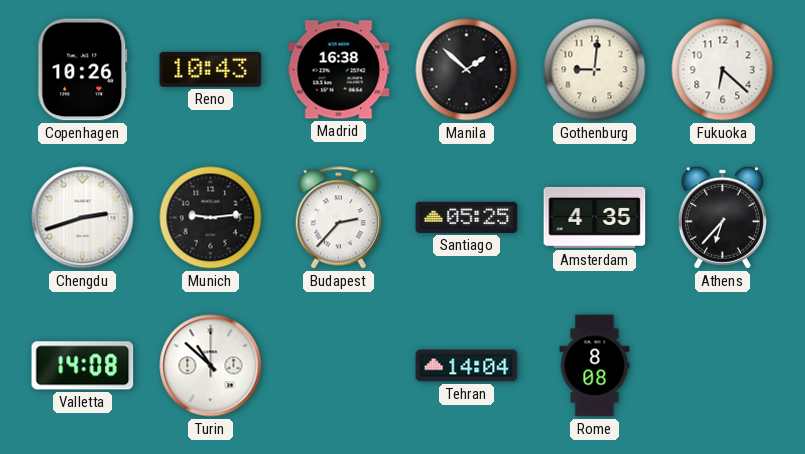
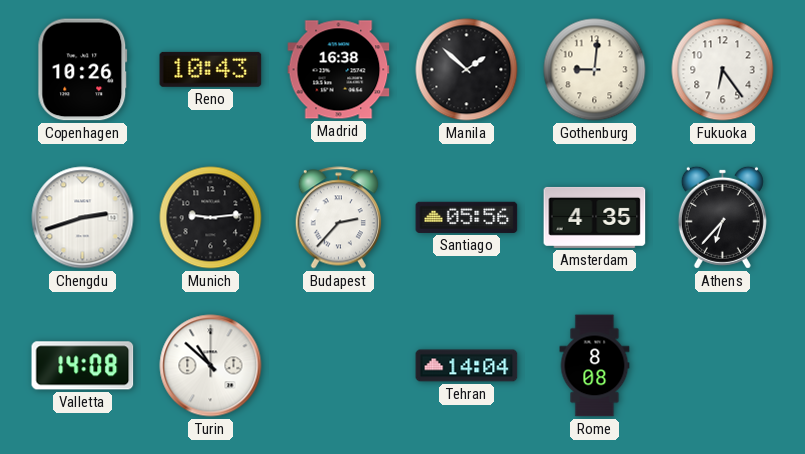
Fukuoka: 6:22 -> 6:24
Santiago: 05:25 -> 05:56
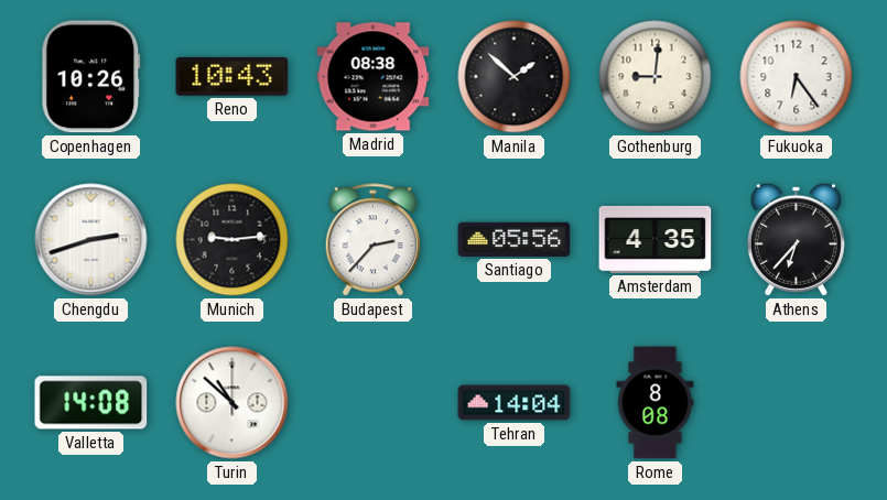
Madrid: 16:38 -> 08:38
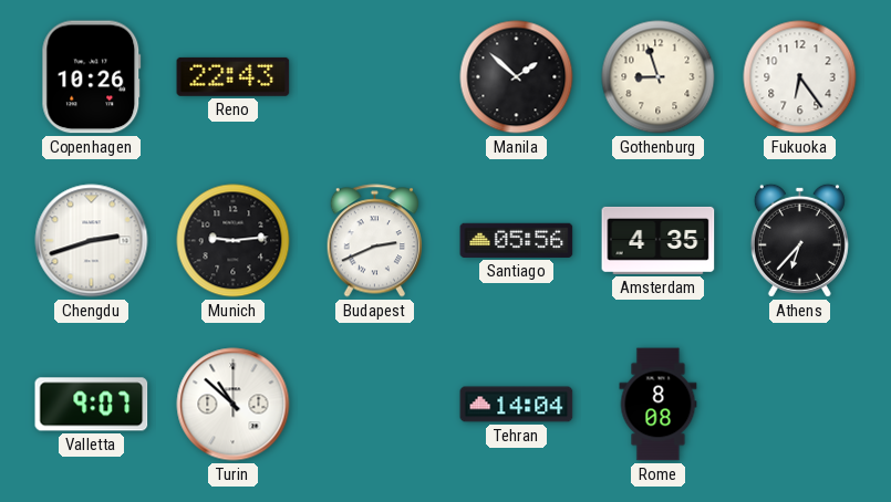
Reno: 10:43 -> 22:43
Madrid: 08:38 -> none
Gothenburg: 9:01 -> 8:57
Budapest: 2:37 -> 2:41
Valletta: 14:08 -> 9:07
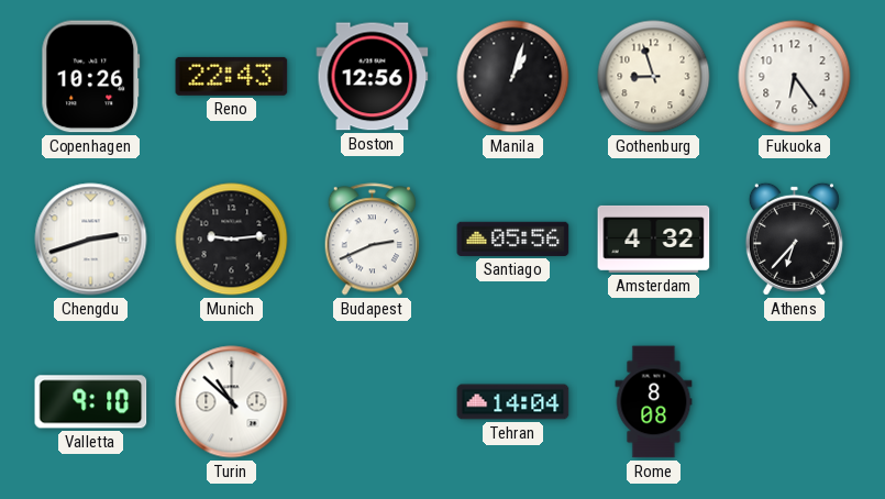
Boston: none -> 12:56
Manila: 1:52 -> 1:03
Amsterdam: 4:35 -> 4:32
Valletta: 9:07 -> 9:10
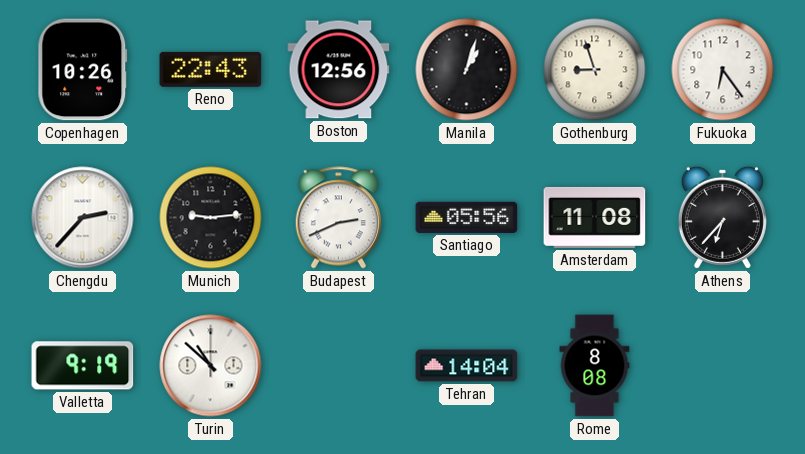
Chengdu: 2:42 -> 2:37
Amsterdam: 4:32 -> 11:08
Valletta: 9:10 -> 9:19
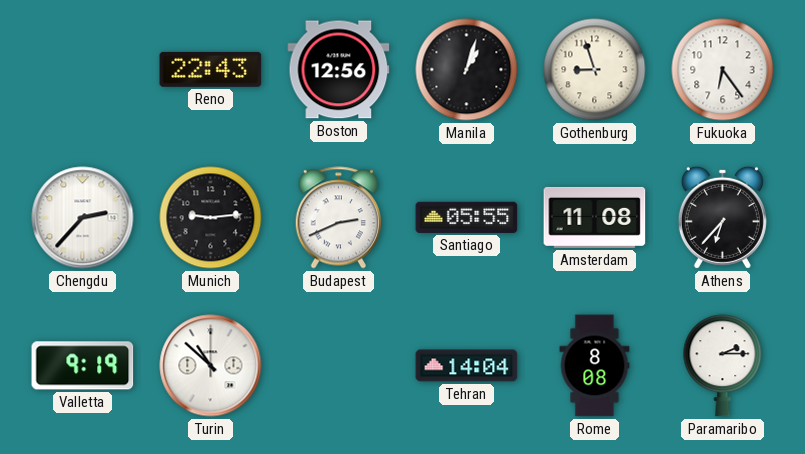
Copenhagen: 10:26 -> none
Santiago: 05:56 -> 05:55
Paramaribo: none -> 2:15
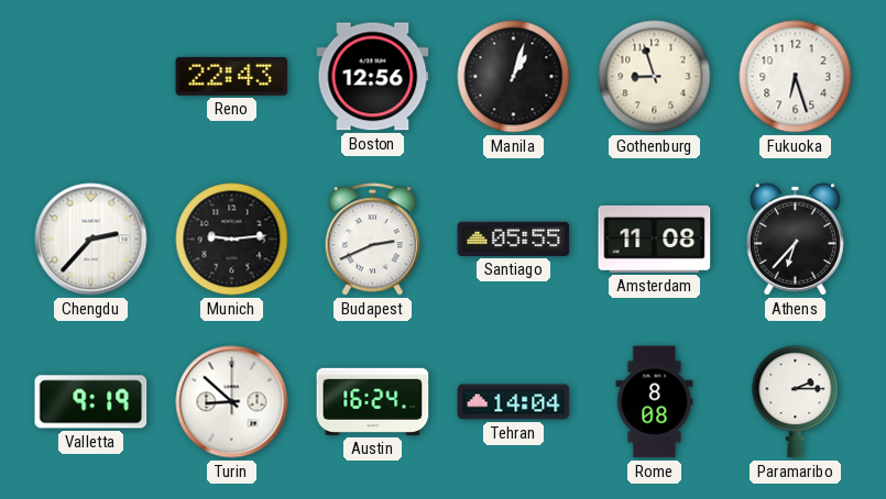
Fukuoka: 6:24 -> 6:27
Turin: 10:52 -> 8:52
Austin: none -> 16:24
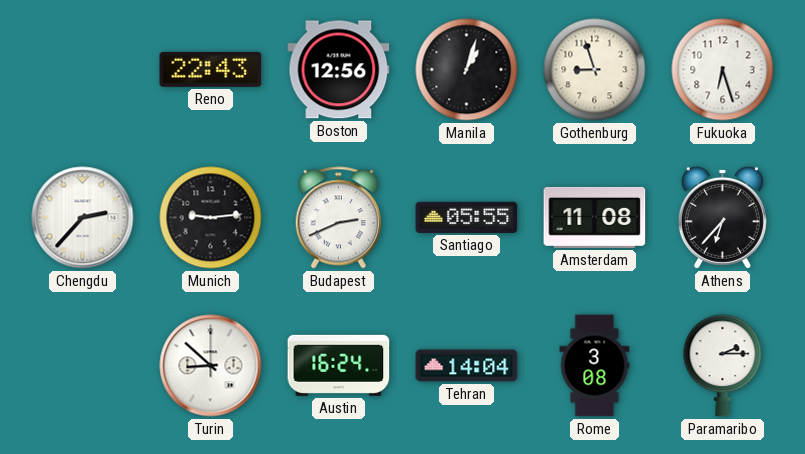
Valletta: 9:19 -> none
Rome: 8:08 -> 3:08
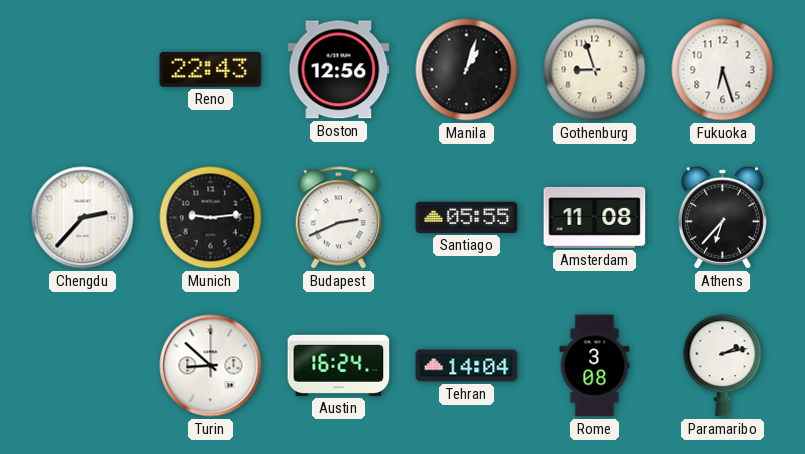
Paramaribo: 2:15 -> 2:13
